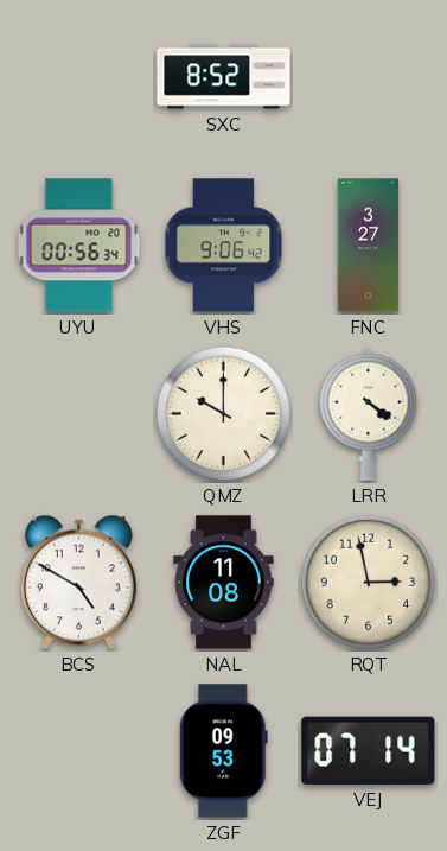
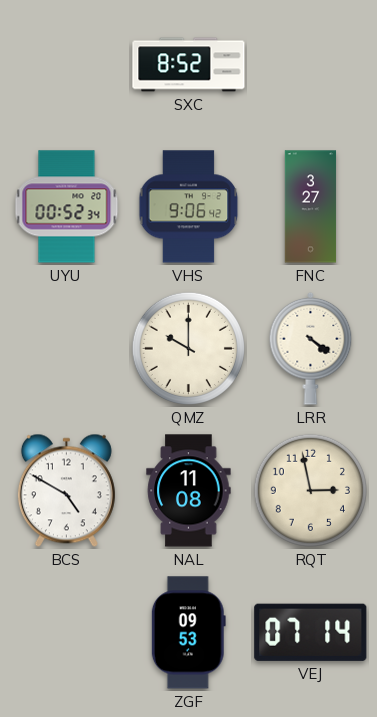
UYU: 00:56 -> 00:52
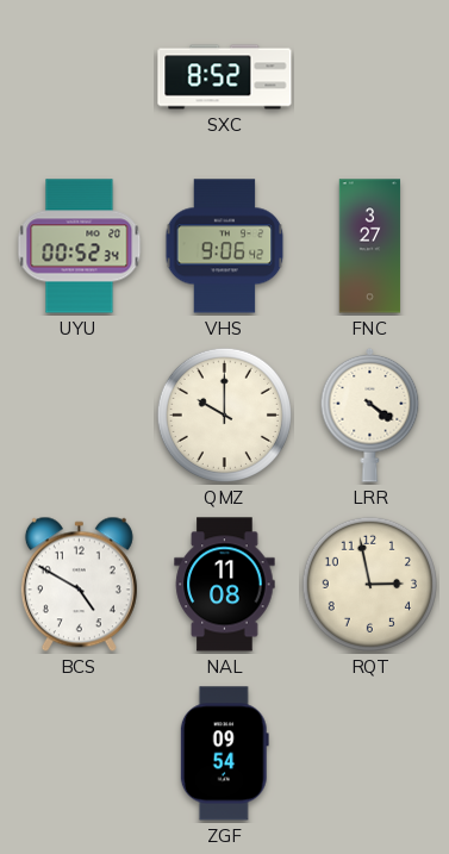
ZGF: 09:53 -> 09:54
VEJ: 07:14 -> none
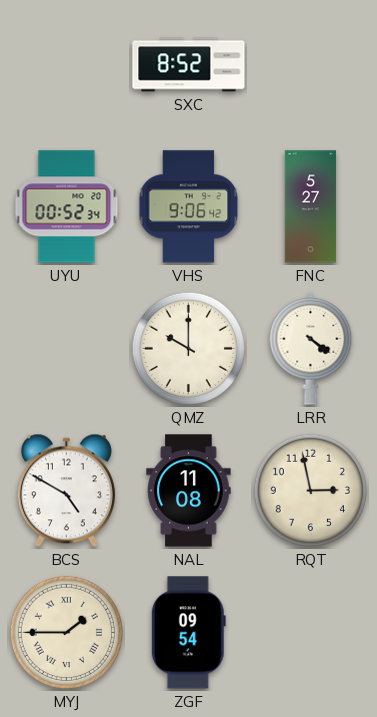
FNC: 3:27 -> 5:27
MYJ: none -> 1:45
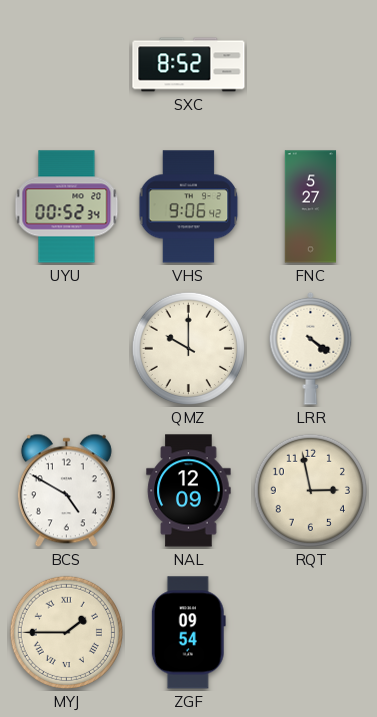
NAL: 11:08 -> 12:09
